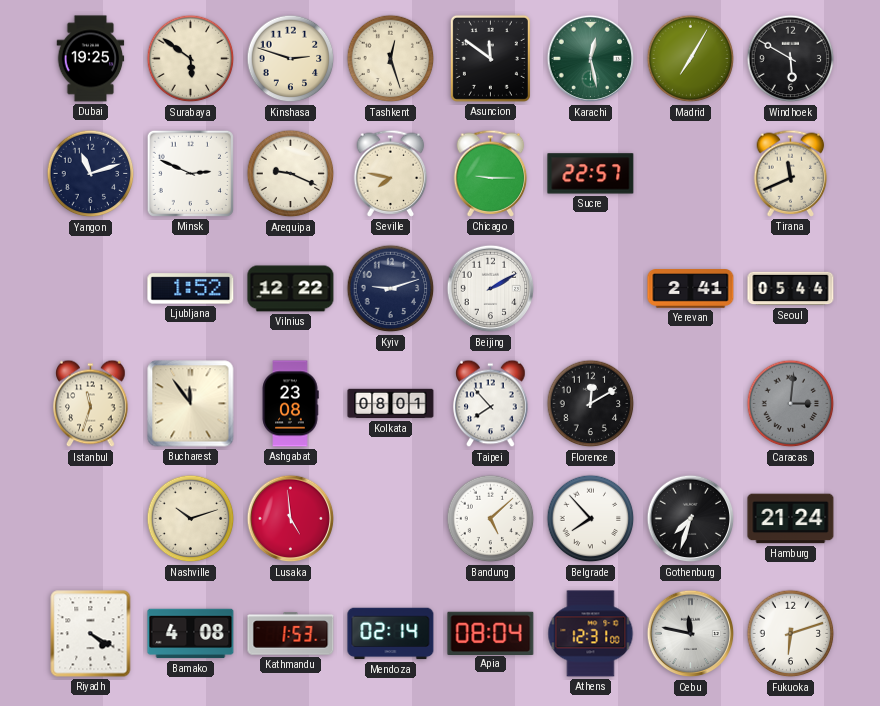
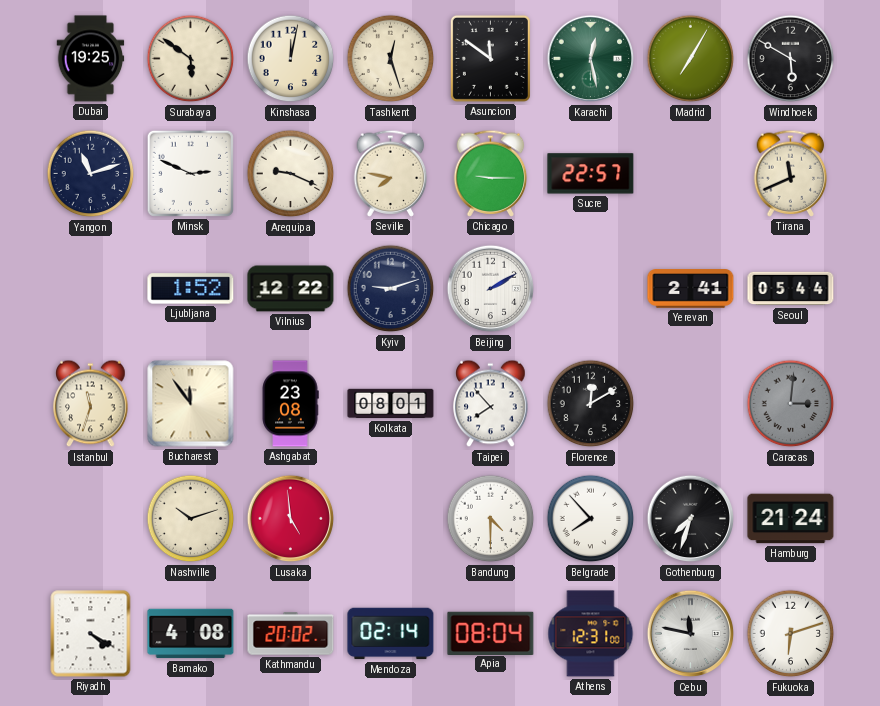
Kinshasa: 2:48 -> 12:02
Bandung: 5:08 -> 4:30
Kathmandu: 1:53 -> 20:02
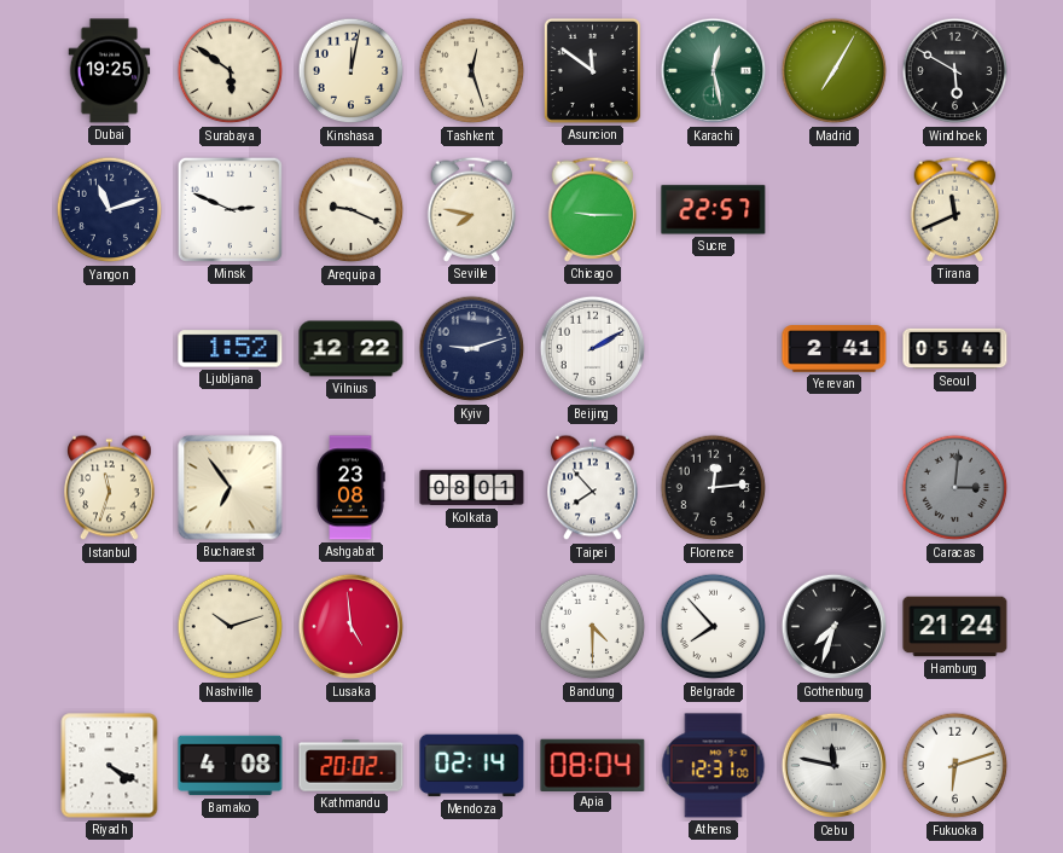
Bucharest: 11:54 -> 6:54
Florence: 12:10 -> 12:14
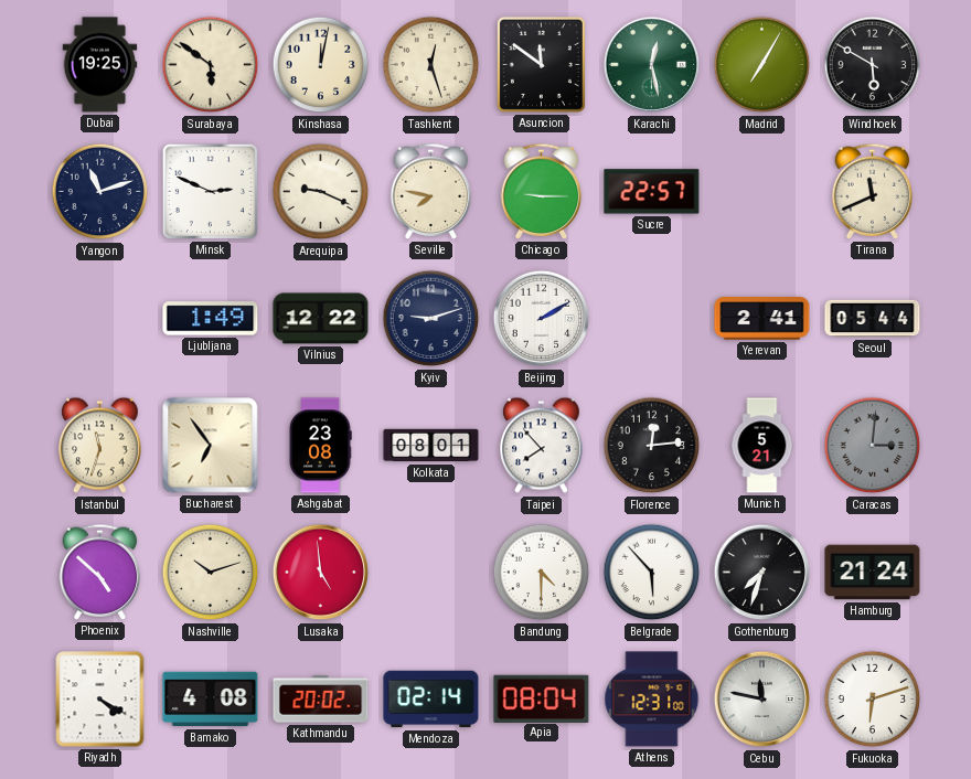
Ljubljana: 1:52 -> 1:49
Munich: none -> 5:21
Phoenix: none -> 4:52
Belgrade: 7:53 -> 5:53
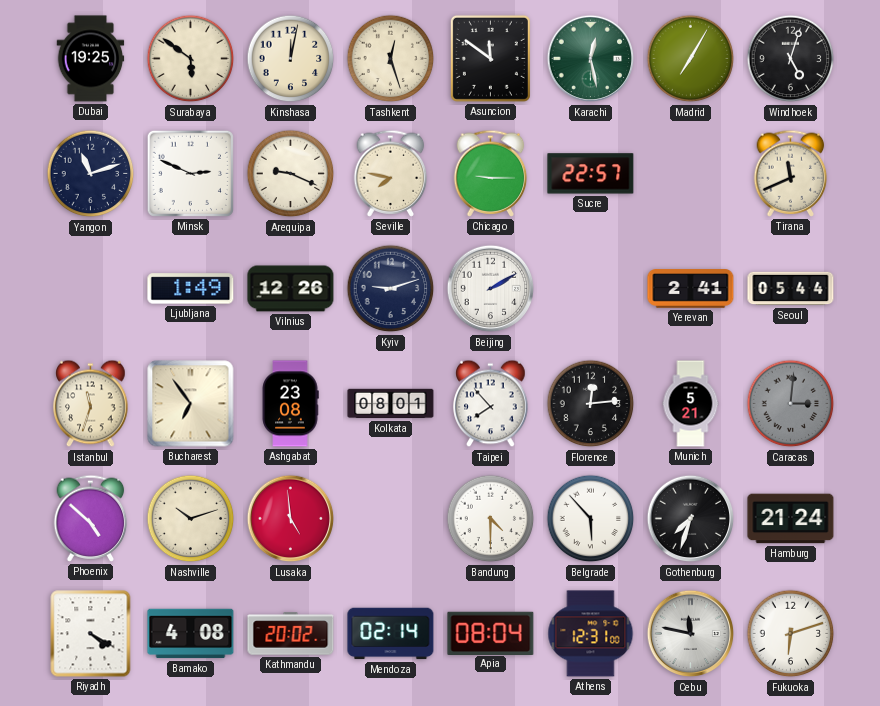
Windhoek: 5:50 -> 5:03
Vilnius: 12:22 -> 12:26
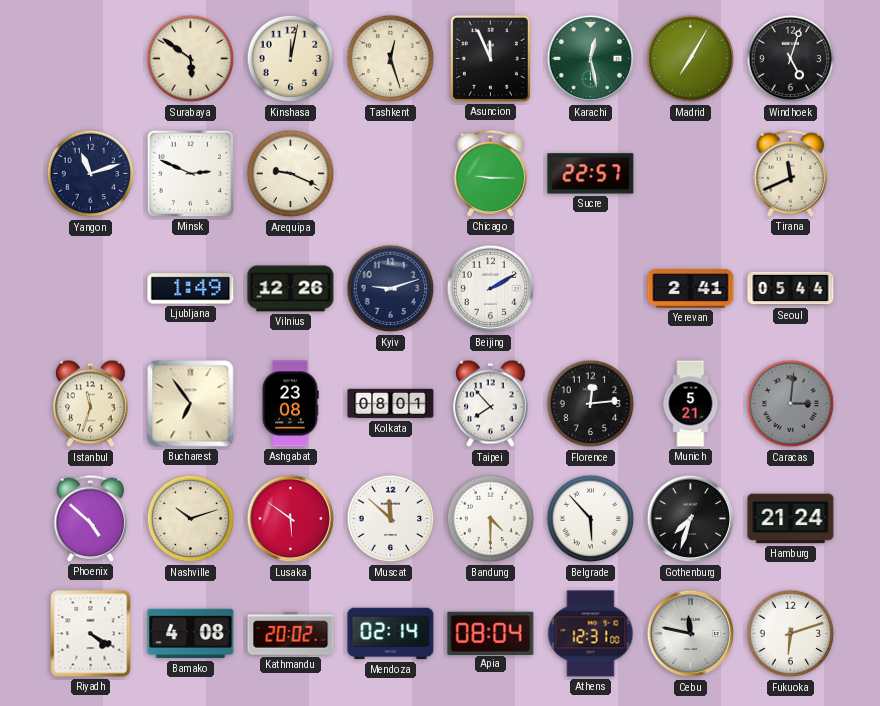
Dubai: 19:25 -> none
Asuncion: 11:51 -> 11:56
Seville: 7:47 -> none
Lusaka: 4:59 -> 5:51
Muscat: none -> 11:52
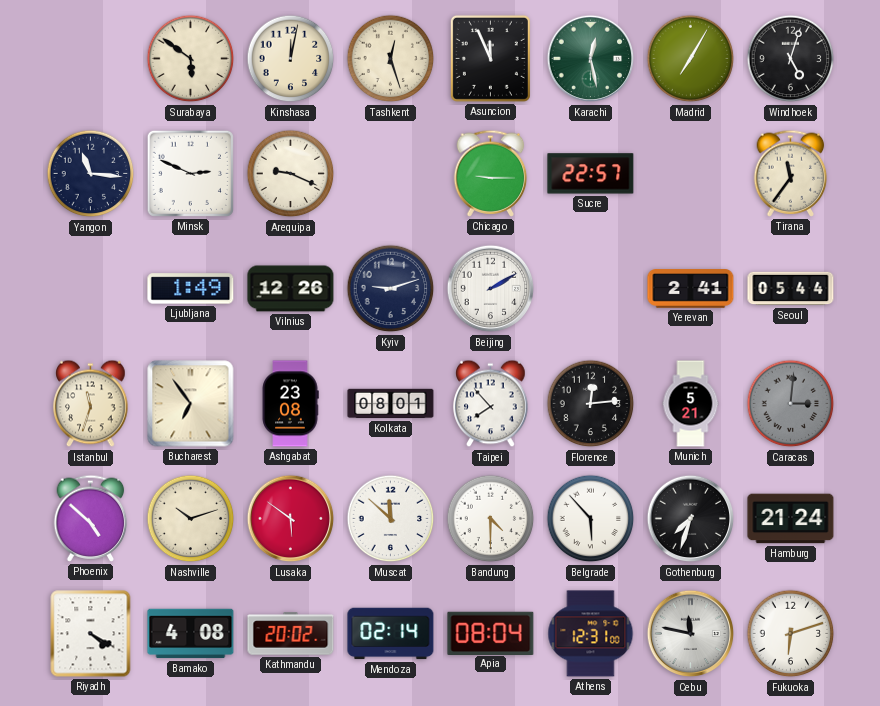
Yangon: 11:12 -> 11:16
Tirana: 11:41 -> 11:36
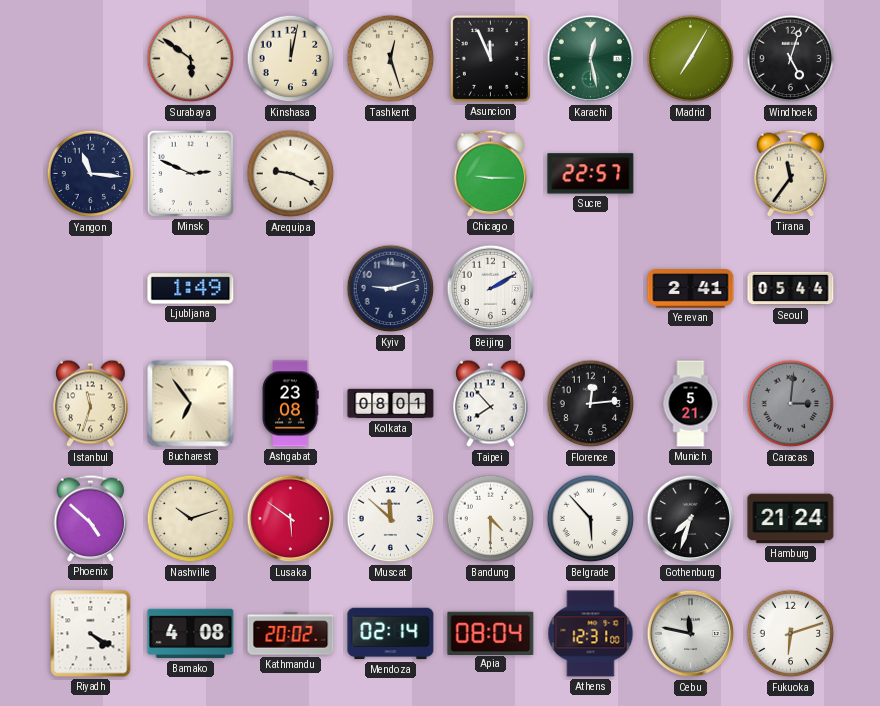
Vilnius: 12:26 -> none
